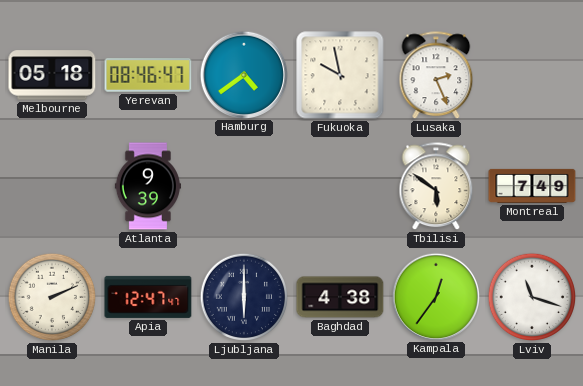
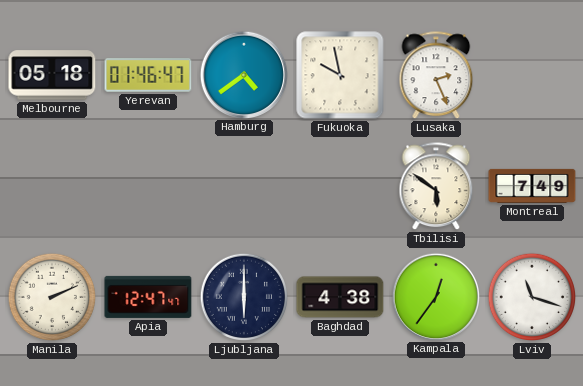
Yerevan: 08:46 -> 01:46
Atlanta: 9:39 -> none
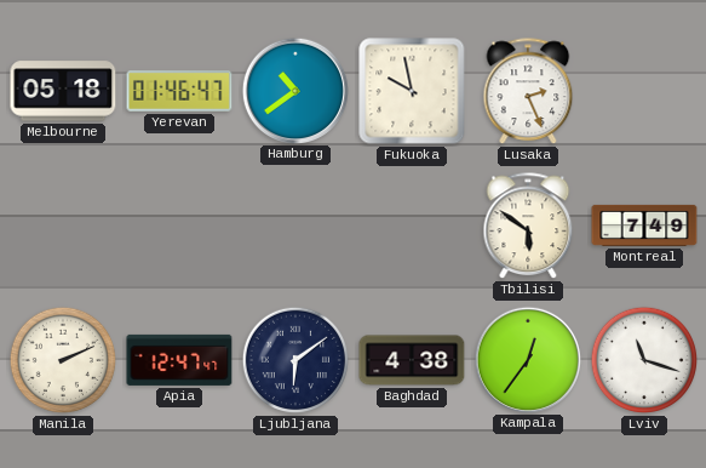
Hamburg: 4:39 -> 10:39
Ljubljana: 6:00 -> 6:09
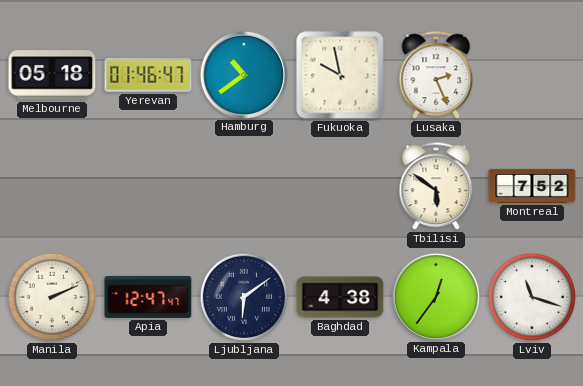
Montreal: 7:49 -> 7:52
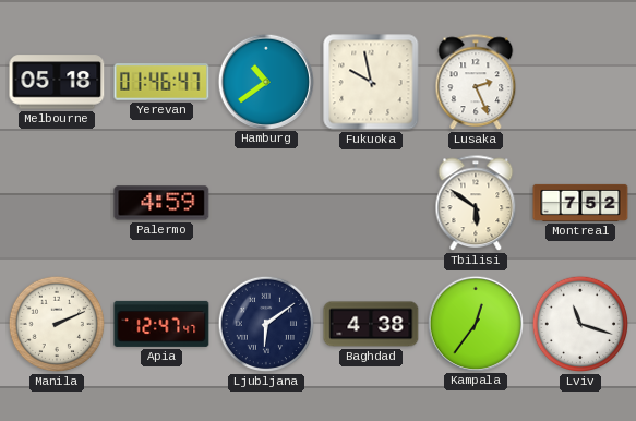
Palermo: none -> 4:59
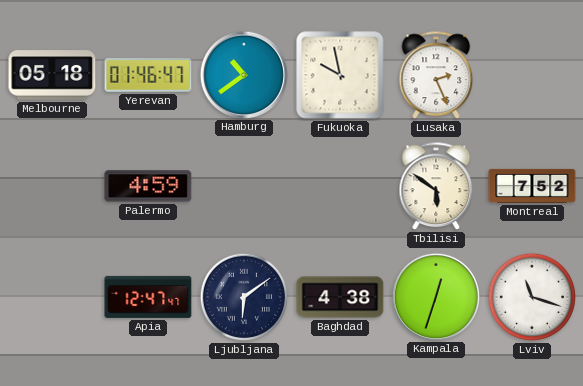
Manila: 2:11 -> none
Kampala: 12:36 -> 12:33
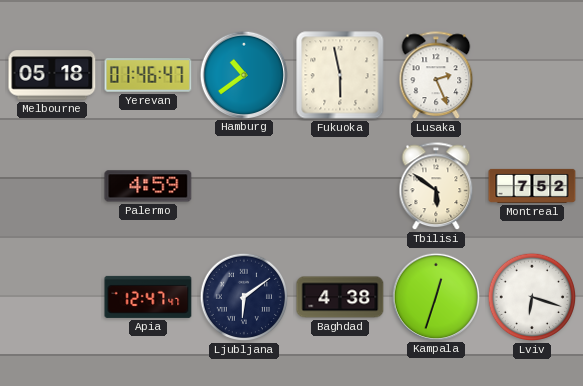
Fukuoka: 9:58 -> 5:58
Lviv: 11:18 -> 6:18
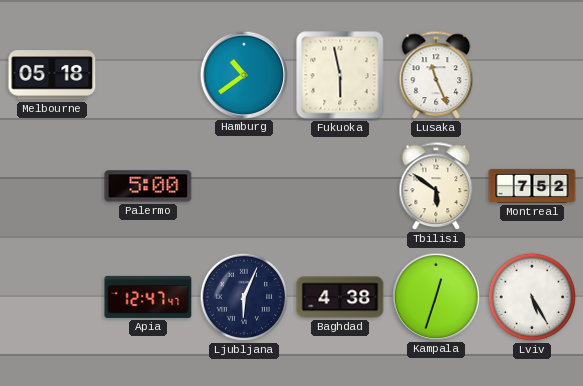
Yerevan: 01:46 -> none
Lusaka: 2:26 -> 11:26
Palermo: 4:59 -> 5:00
Ljubljana: 6:09 -> 6:04
Lviv: 6:18 -> 5:25
